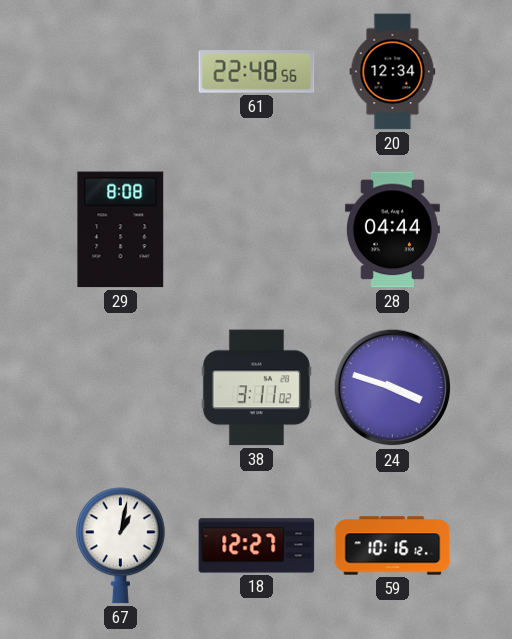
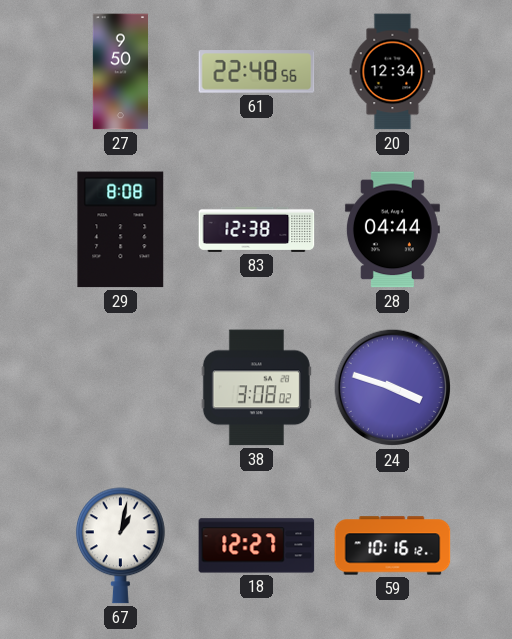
27: none -> 9:50
83: none -> 12:38
38: 3:11 -> 3:08
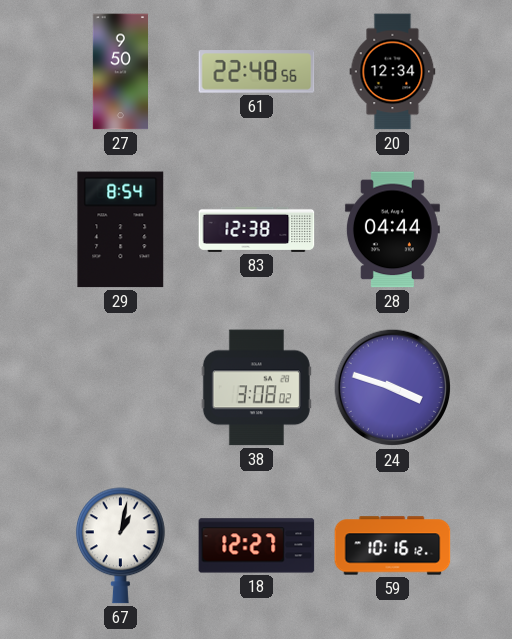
29: 8:08 -> 8:54
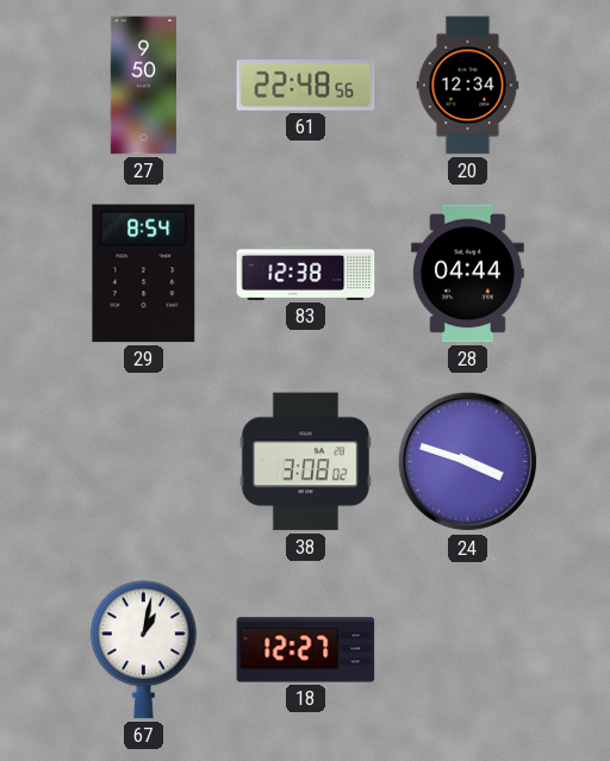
59: 10:16 -> none
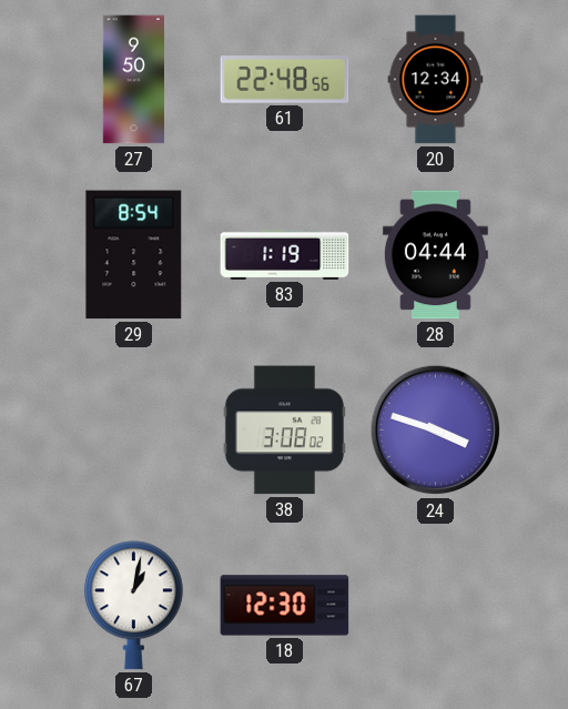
83: 12:38 -> 1:19
18: 12:27 -> 12:30
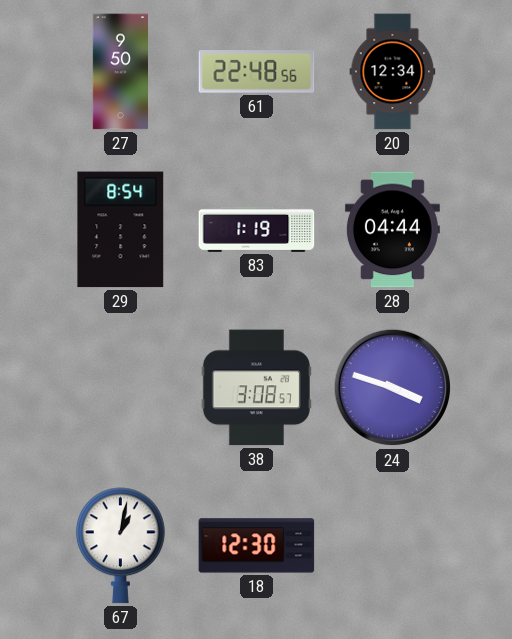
38: 3:08:02 -> 3:08:57
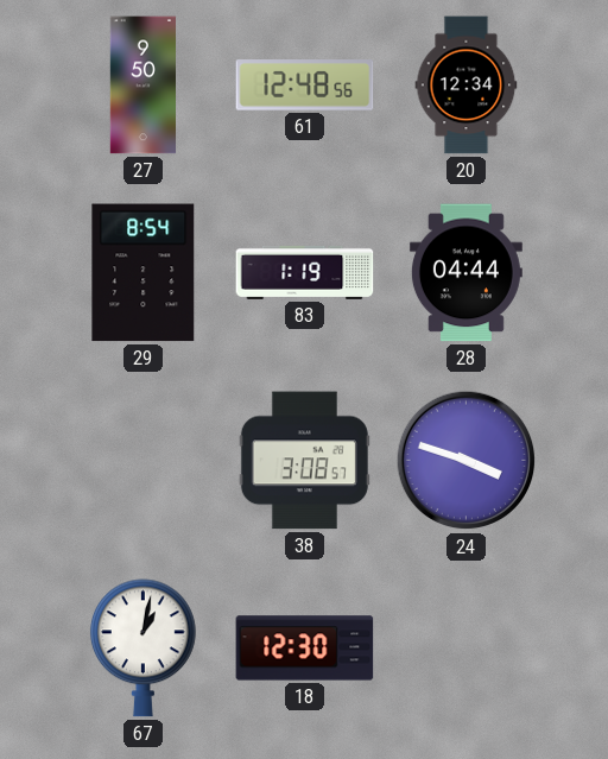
61: 22:48 -> 12:48
